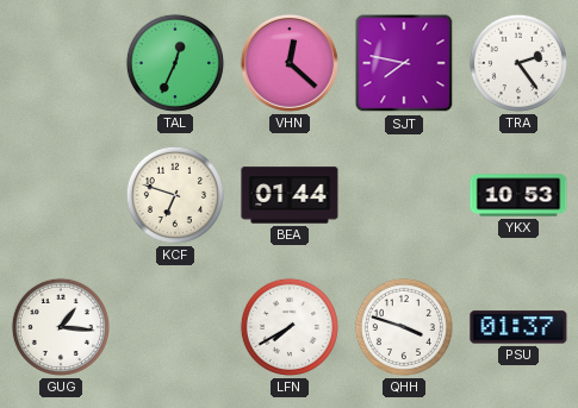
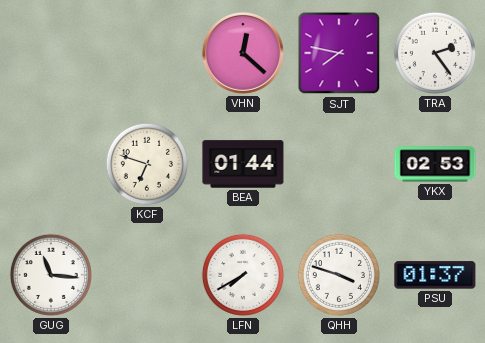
TAL: 12:34 -> none
YKX: 10:53 -> 02:53
GUG: 1:16 -> 11:16
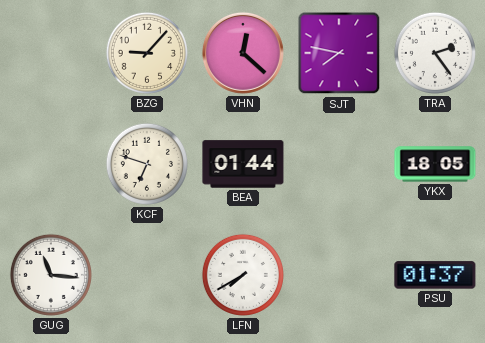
BZG: none -> 9:07
YKX: 02:53 -> 18:05
QHH: 3:48 -> none
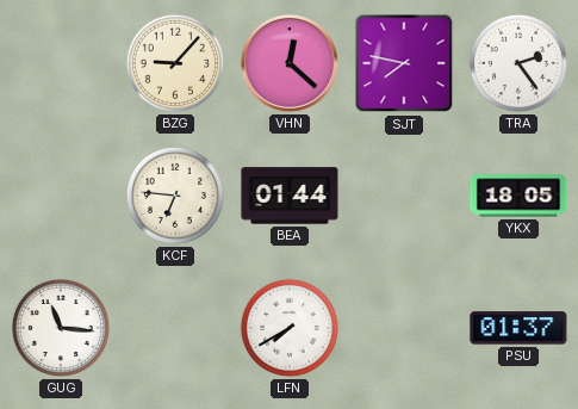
KCF: 6:48 -> 6:46
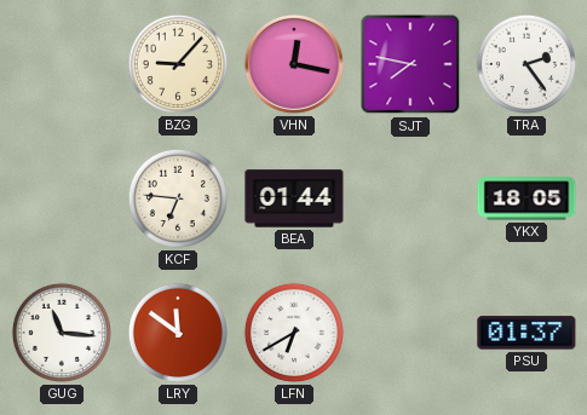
VHN: 12:22 -> 12:17
LRY: none -> 11:51
LFN: 7:40 -> 6:40
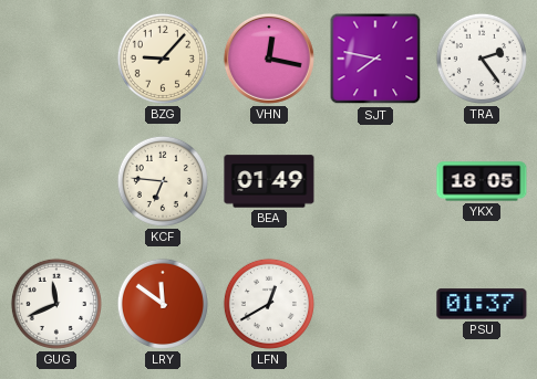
BEA: 01:44 -> 01:49
GUG: 11:16 -> 11:41
LFN: 6:40 -> 12:40
